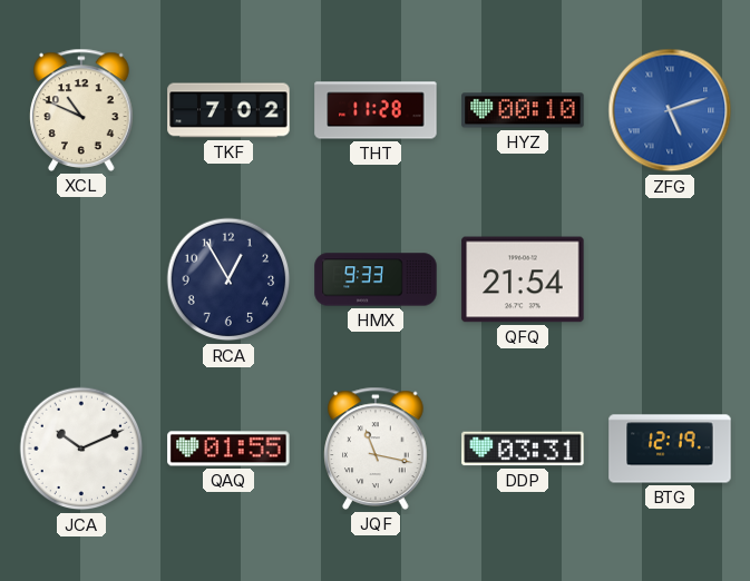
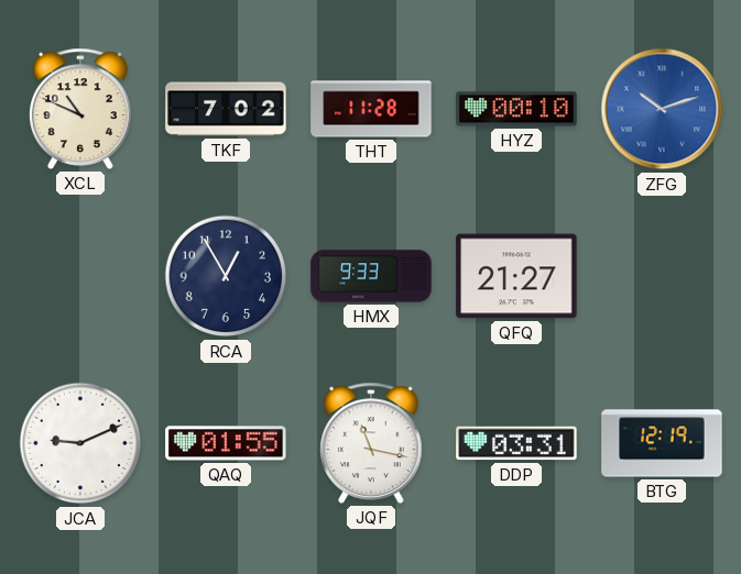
ZFG: 5:12 -> 10:12
QFQ: 21:54 -> 21:27
JCA: 10:11 -> 9:11
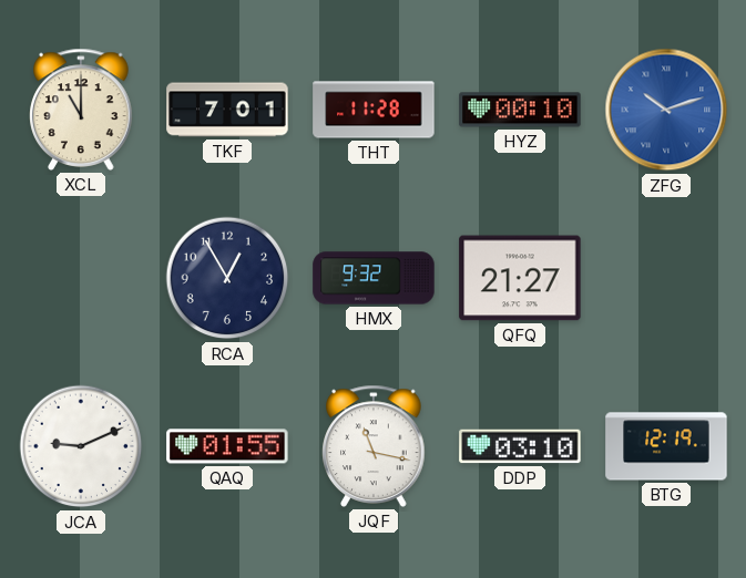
XCL: 10:49 -> 11:00
TKF: 7:02 -> 7:01
HMX: 9:33 -> 9:32
DDP: 03:31 -> 03:10
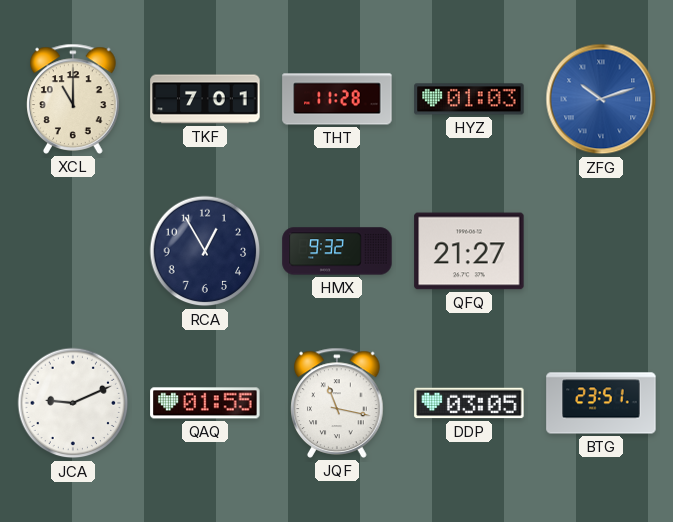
HYZ: 00:10 -> 01:03
DDP: 03:10 -> 03:05
BTG: 12:19 -> 23:51
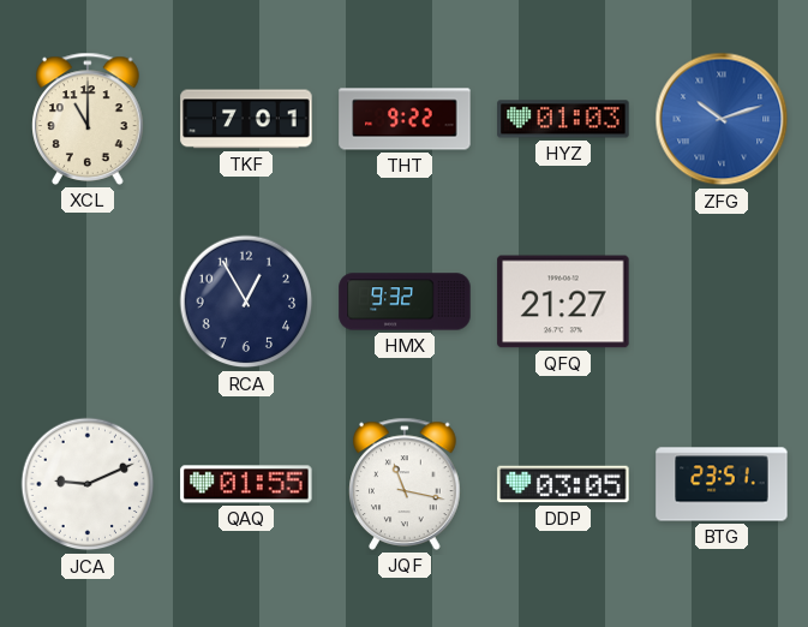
THT: 11:28 -> 9:22
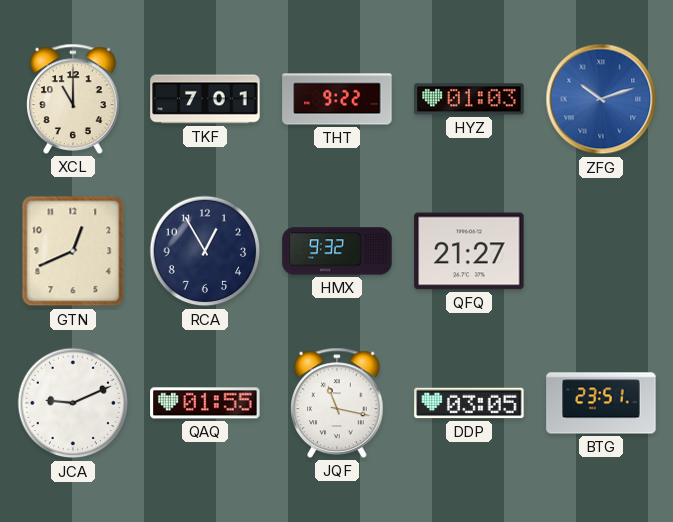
GTN: none -> 12:41
